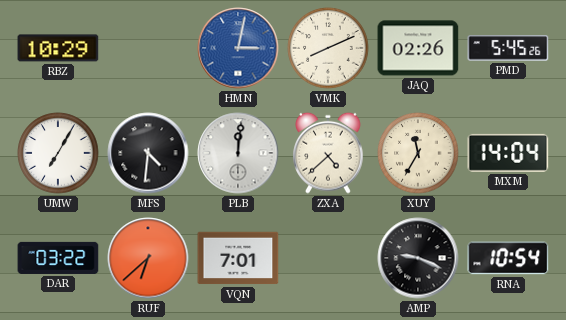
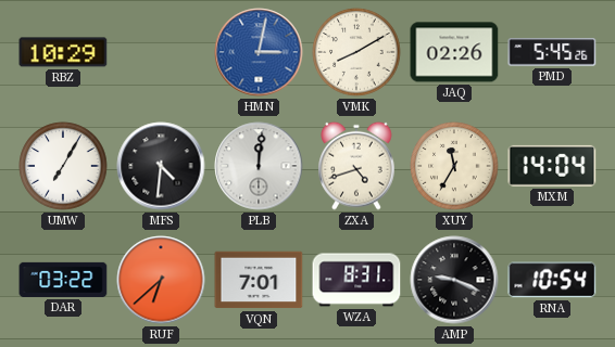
VMK: 8:11 -> 8:10
ZXA: 4:38 -> 4:42
WZA: none -> 8:31
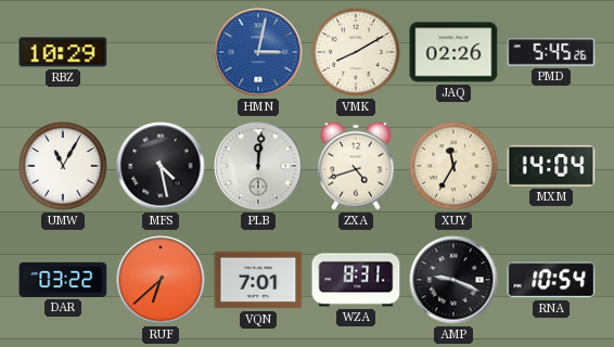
UMW: 7:05 -> 11:05
MFS: 4:31 -> 4:28
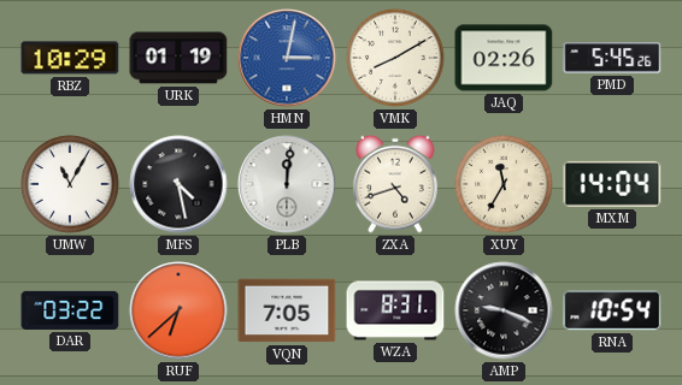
URK: none -> 01:19
VQN: 7:01 -> 7:05
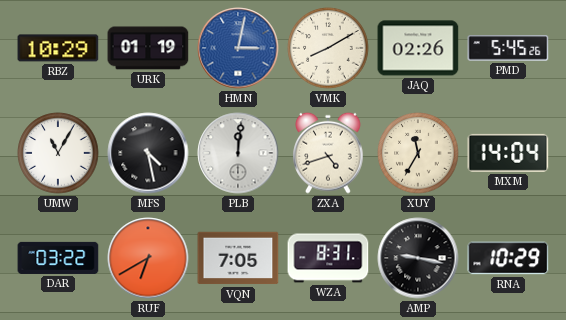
RUF: 6:38 -> 6:40
AMP: 9:19 -> 9:17
RNA: 10:54 -> 10:29
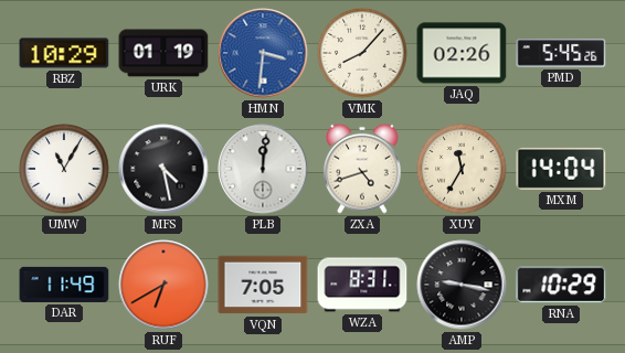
HMN: 3:02 -> 3:31
VMK: 8:10 -> 8:07
DAR: 03:22 -> 11:49
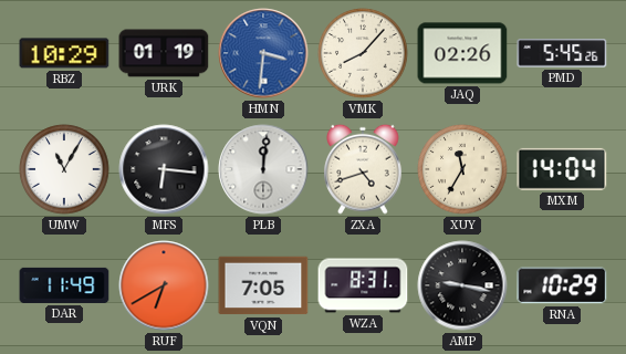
MFS: 4:28 -> 6:16
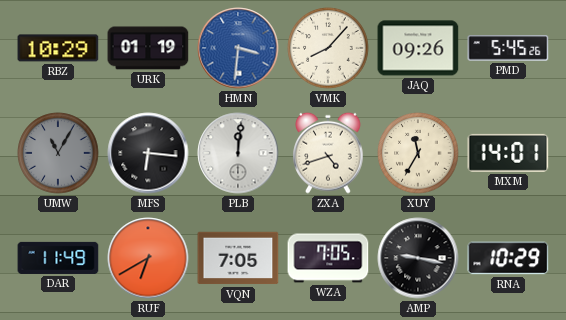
JAQ: 02:26 -> 09:26
UMW dial: white -> grey
MXM: 14:04 -> 14:01
WZA: 8:31 -> 7:05
